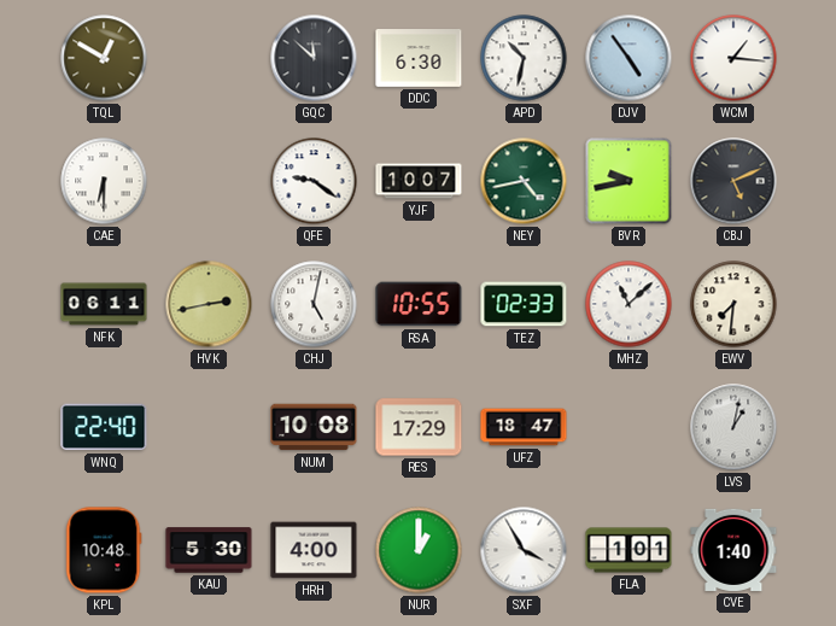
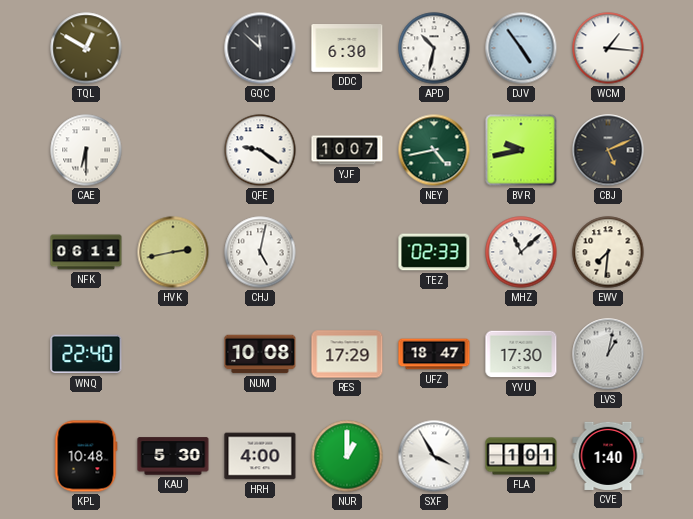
RSA: 10:55 -> none
YVU: none -> 17:30
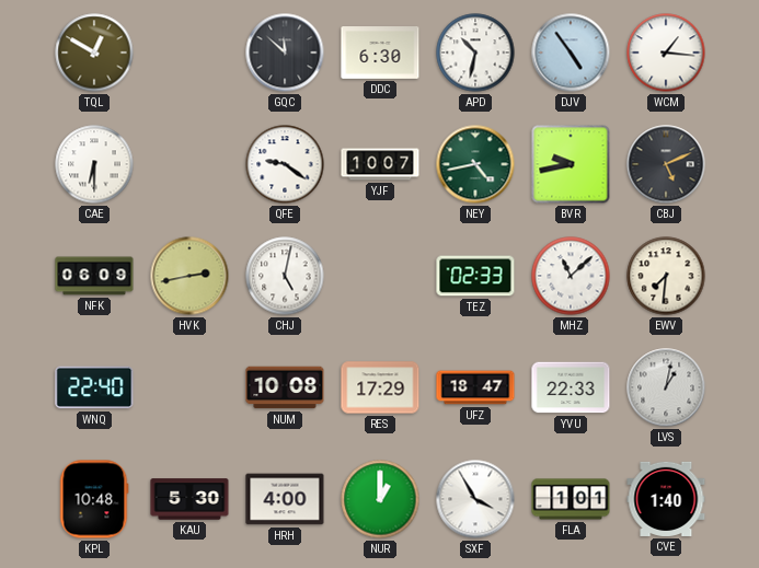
NFK: 06:11 -> 06:09
YVU: 17:30 -> 22:33
